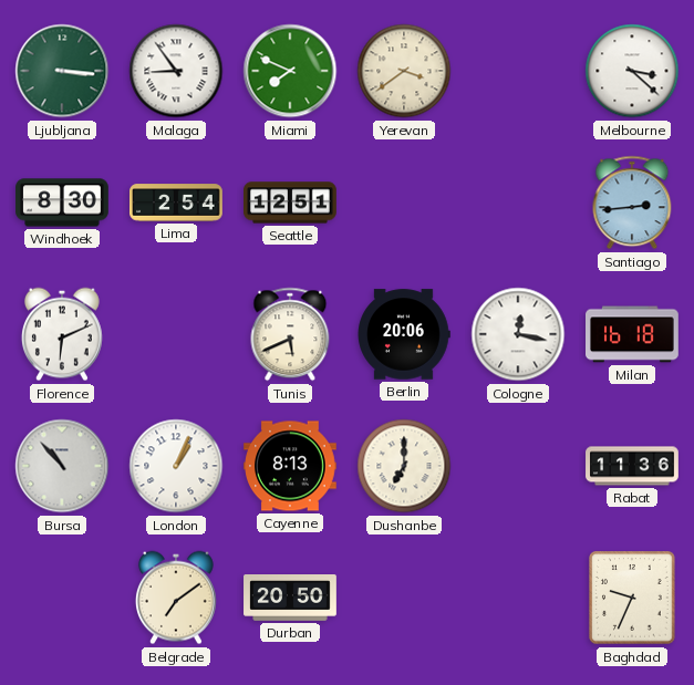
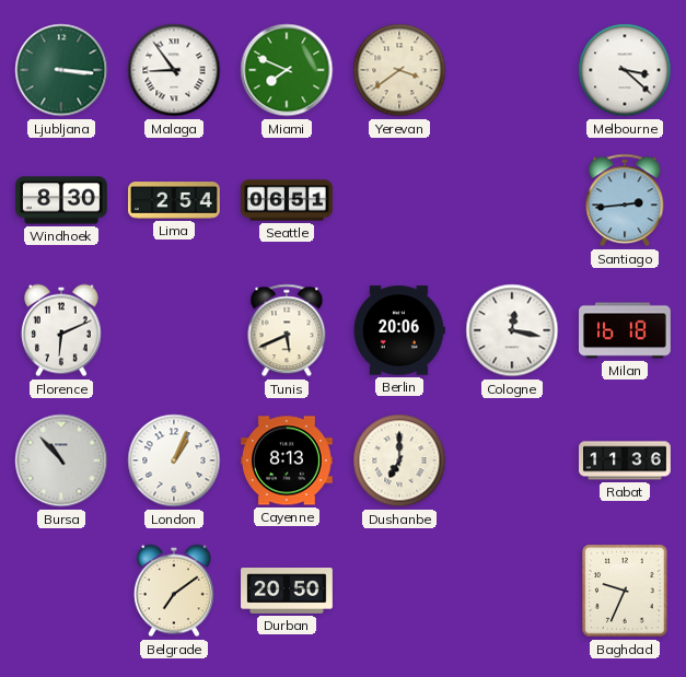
Seattle: 12:51 -> 06:51
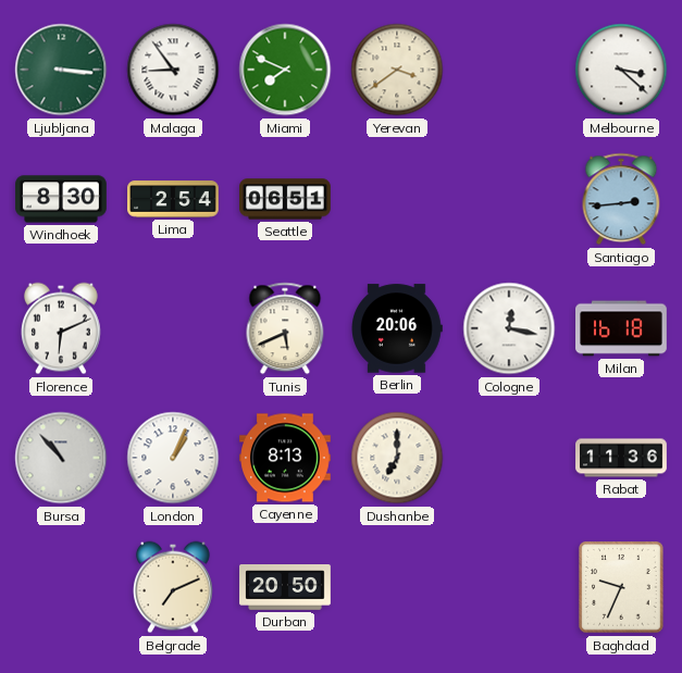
Belgrade: 7:09 -> 7:11
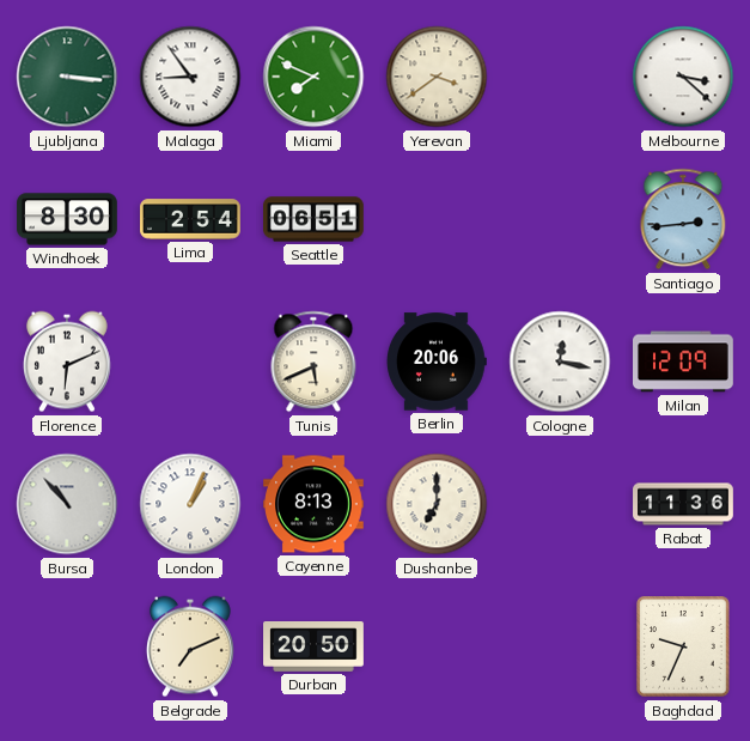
Milan: 16:18 -> 12:09
